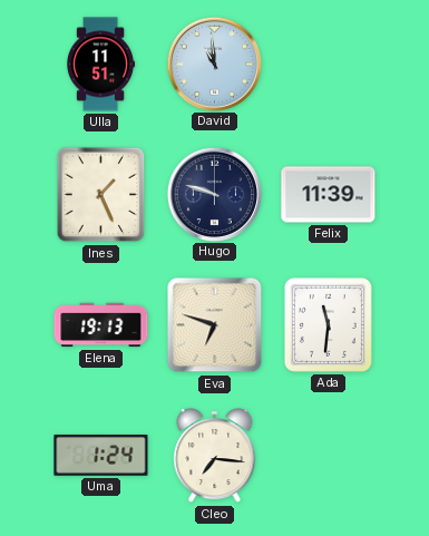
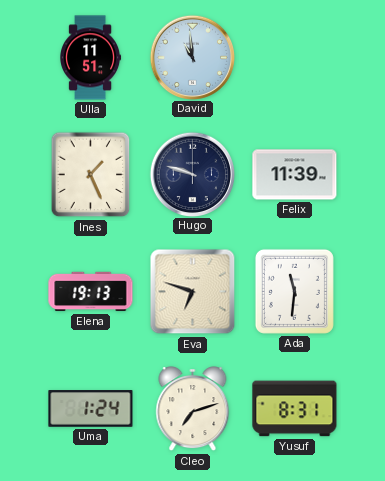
Cleo: 7:16 -> 7:12
Yusuf: none -> 8:31
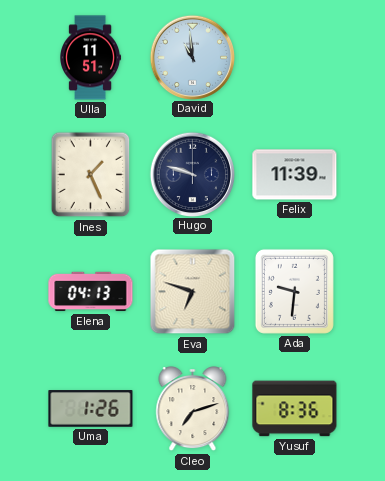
Elena: 19:13 -> 04:13
Ada: 11:31 -> 9:31
Uma: 1:24 -> 1:26
Yusuf: 8:31 -> 8:36
